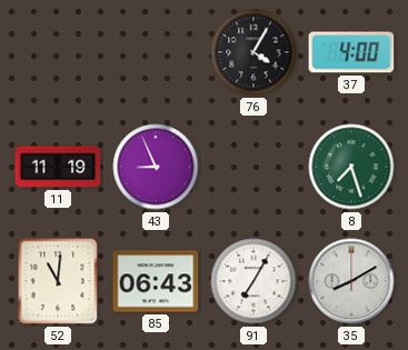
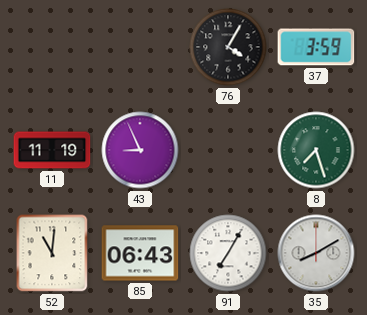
37: 4:00 -> 3:59
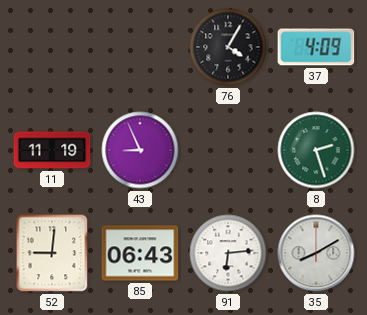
37: 3:59 -> 4:09
8: 7:27 -> 2:27
52: 11:01 -> 9:01
91: 7:05 -> 6:14
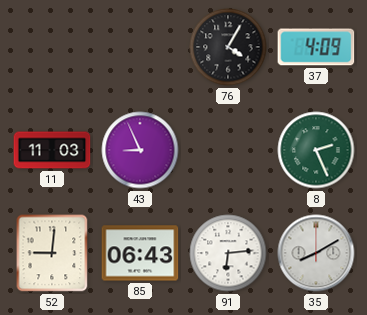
11: 11:19 -> 11:03
8: 2:27 -> 2:26
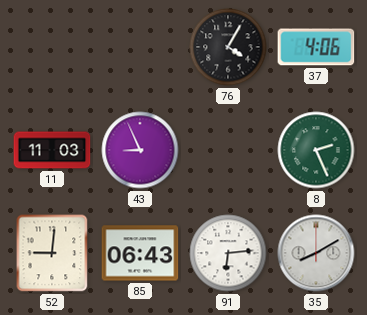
37: 4:09 -> 4:06
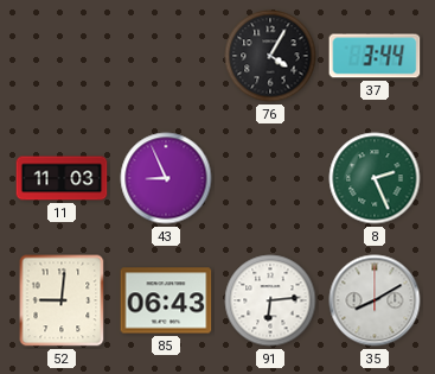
37: 4:06 -> 3:44
